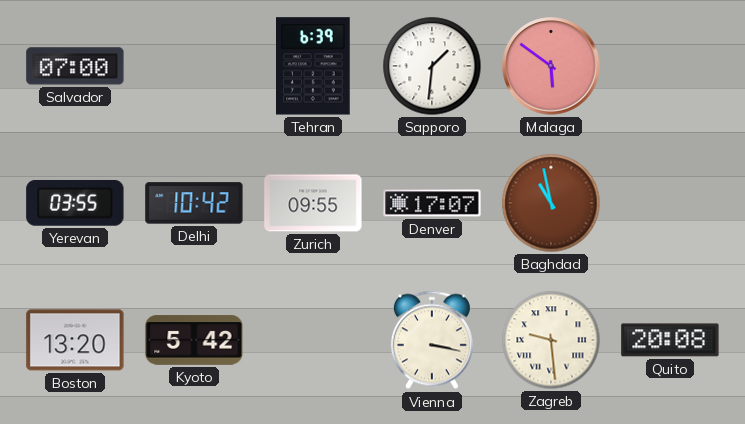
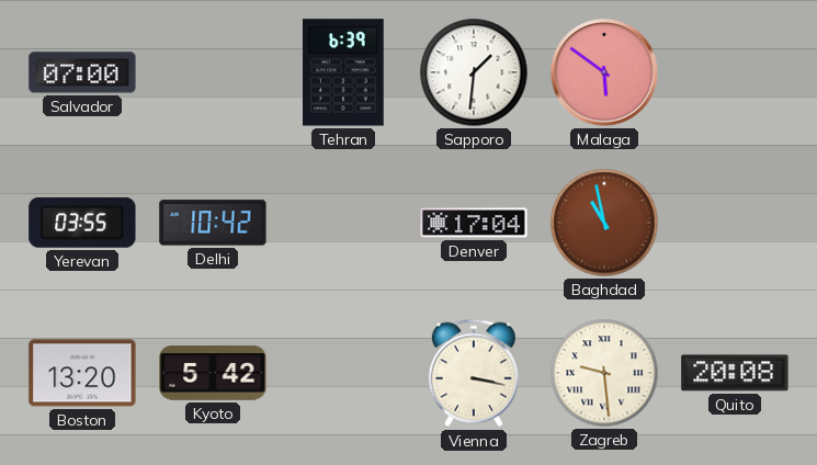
Zurich: 09:55 -> none
Denver: 17:07 -> 17:04
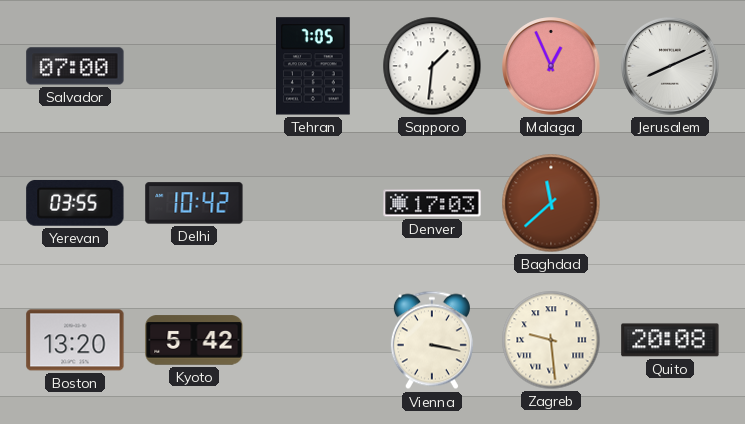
Tehran: 6:39 -> 7:05
Malaga: 5:51 -> 12:56
Jerusalem: none -> 8:11
Denver: 17:04 -> 17:03
Baghdad: 10:58 -> 11:38
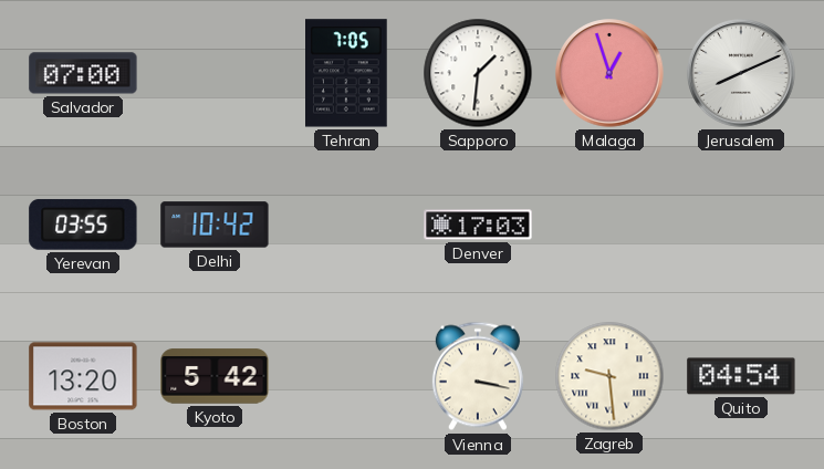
Malaga: 12:56 -> 12:57
Baghdad: 11:38 -> none
Quito: 20:08 -> 04:54
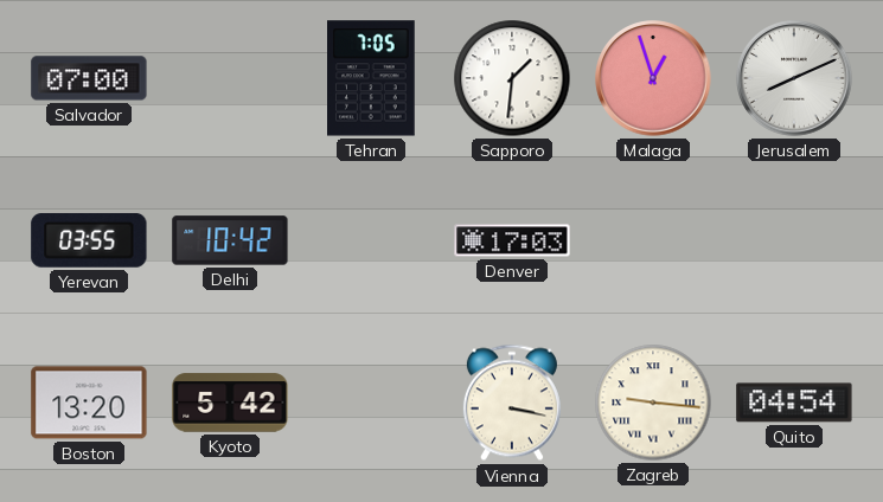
Zagreb: 9:29 -> 9:16
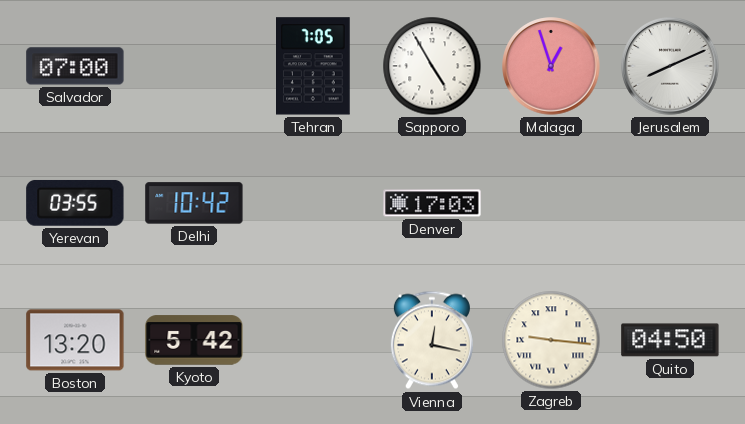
Sapporo: 1:31 -> 4:55
Vienna: 3:17 -> 12:17
Quito: 04:54 -> 04:50
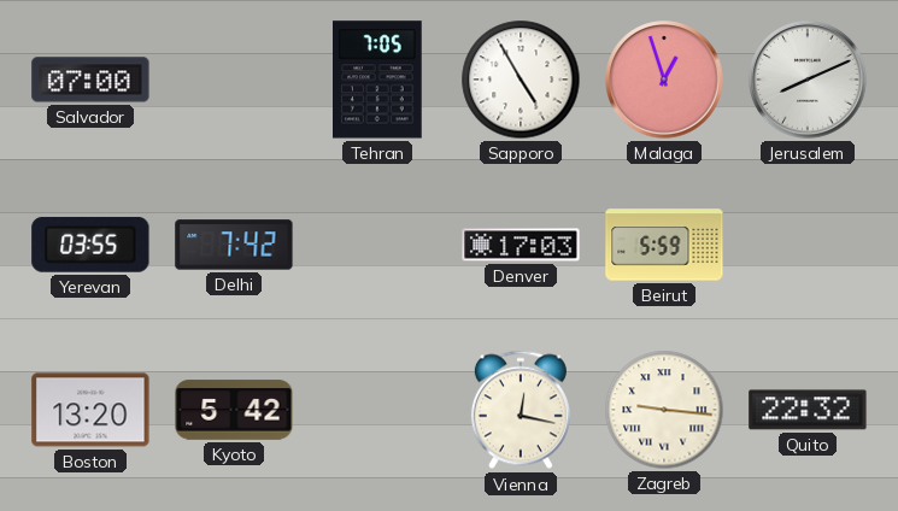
Delhi: 10:42 -> 7:42
Beirut: none -> 5:59
Quito: 04:50 -> 22:32
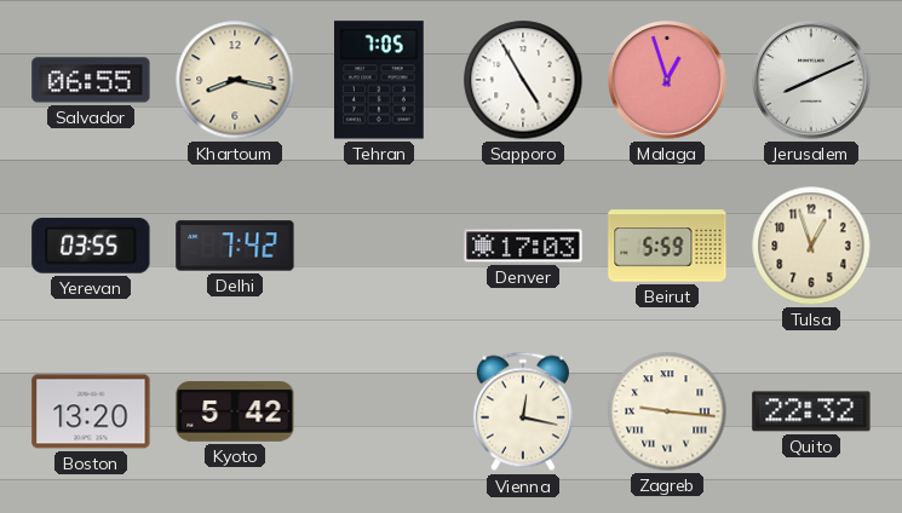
Salvador: 07:00 -> 06:55
Khartoum: none -> 8:17
Tulsa: none -> 12:57
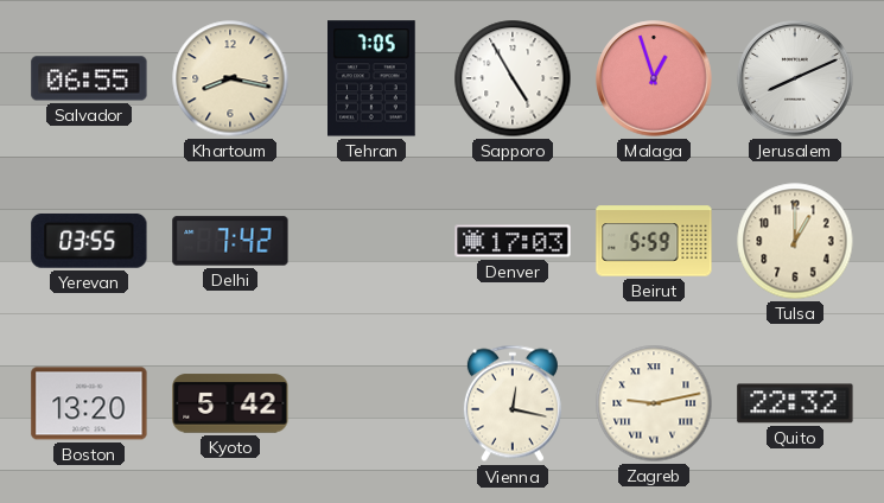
Tulsa: 12:57 -> 1:00
Zagreb: 9:16 -> 9:13
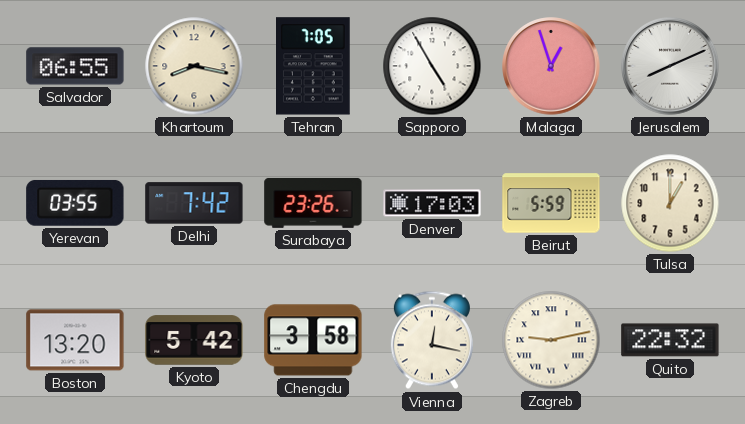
Surabaya: none -> 23:26
Chengdu: none -> 3:58
